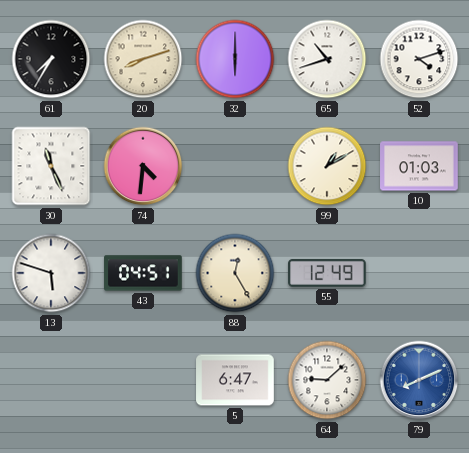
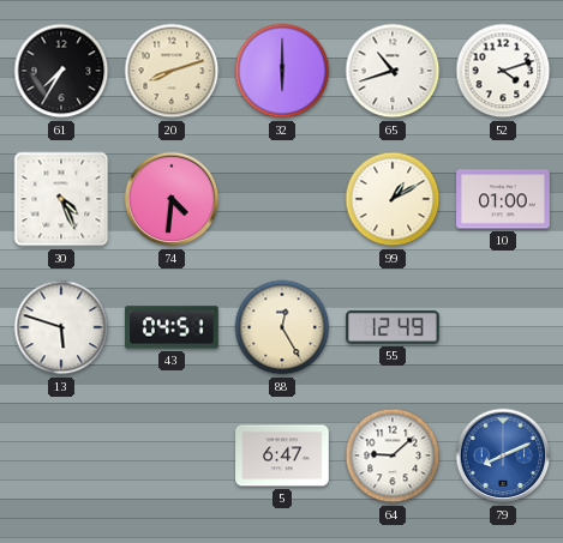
30: 11:26 -> 4:26
10: 01:03 -> 01:00
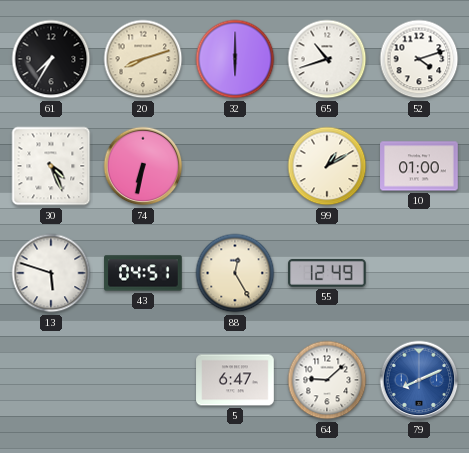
74: 4:31 -> 6:32
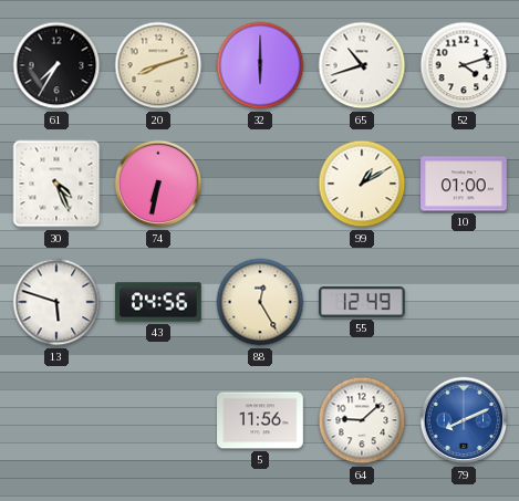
43: 04:51 -> 04:56
5: 6:47 -> 11:56
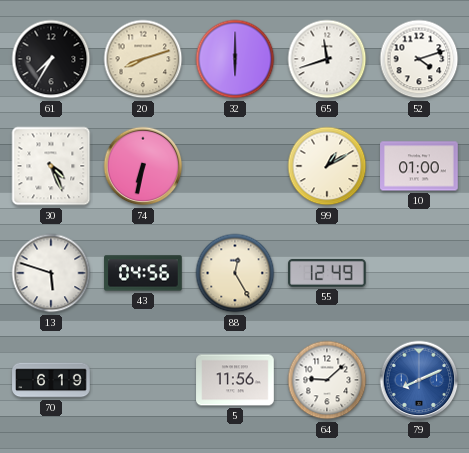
65: 10:42 -> 11:42
70: none -> 6:19
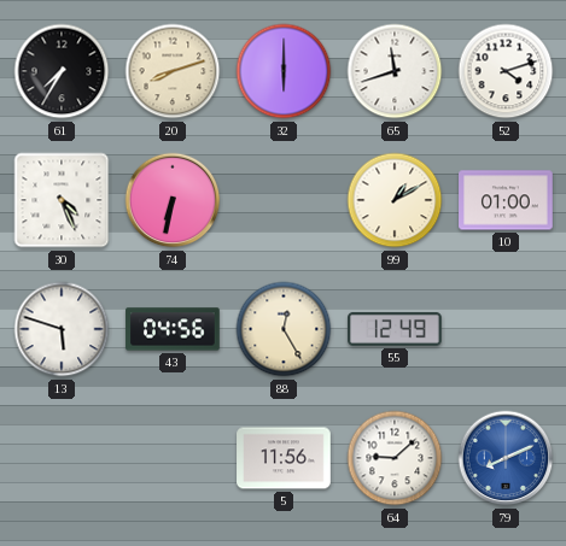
70: 6:19 -> none
